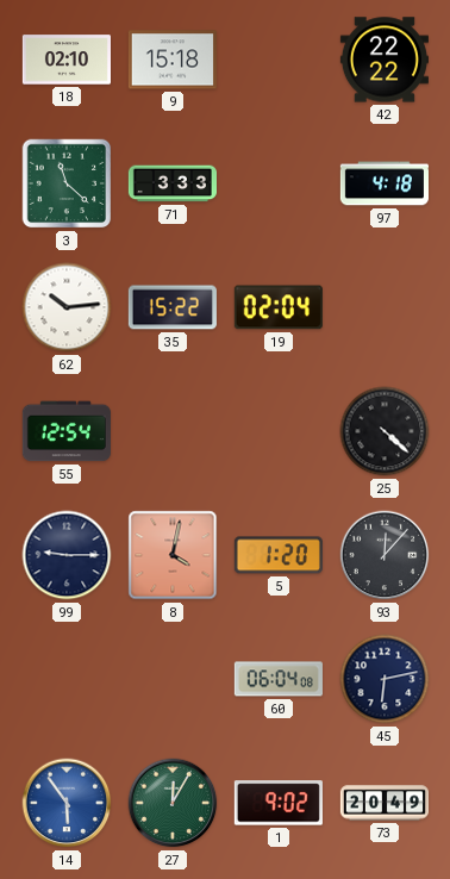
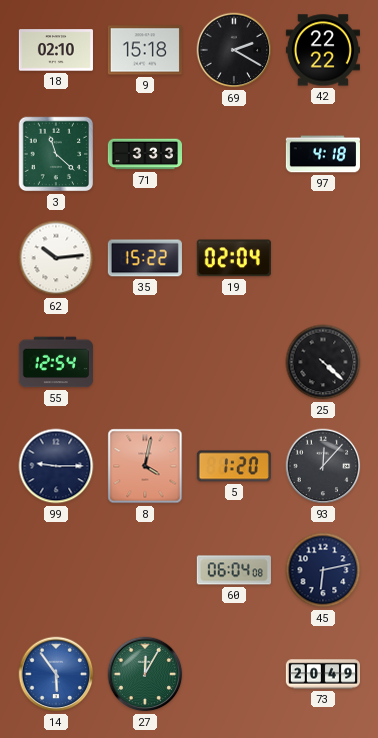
69: none -> 2:20
1: 9:02 -> none
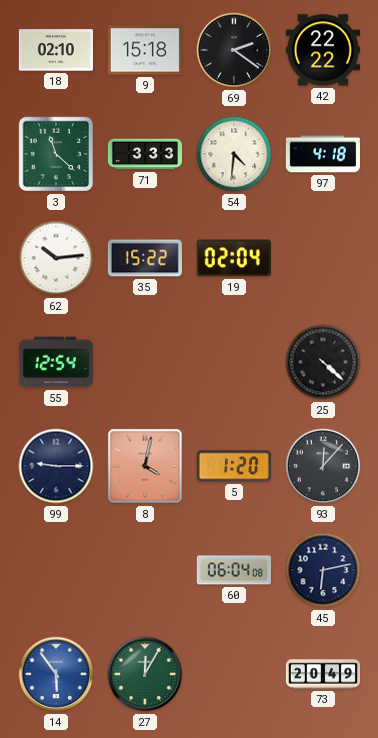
69: 2:20 -> 2:21
54: none -> 4:31
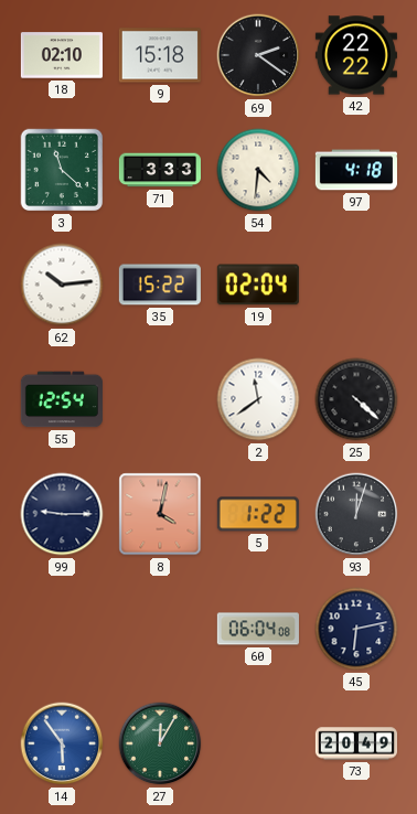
2: none -> 11:39
5: 1:20 -> 1:22
93: 12:07 -> 12:03
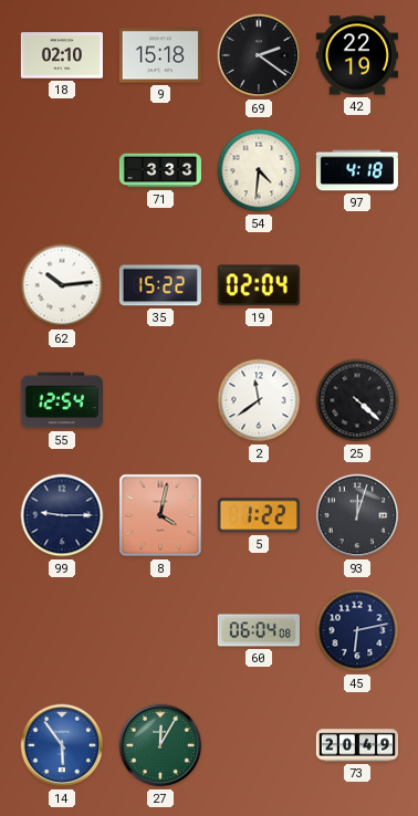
42: 22:22 -> 22:19
3: 11:22 -> none
